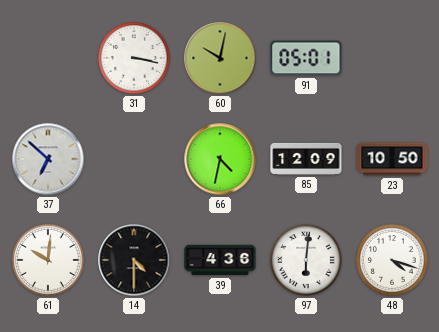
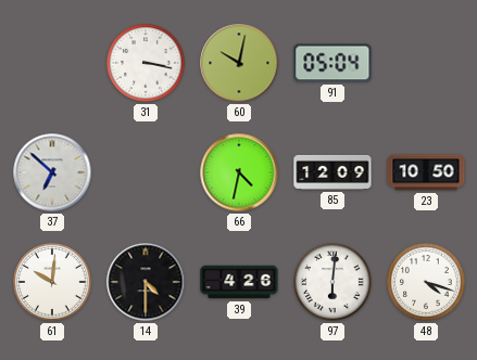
91: 05:01 -> 05:04
39: 4:36 -> 4:26
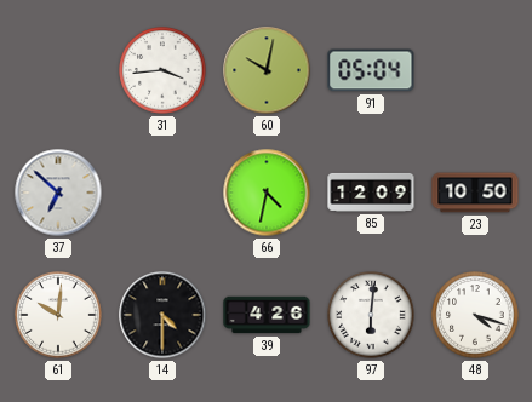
31: 3:17 -> 3:44
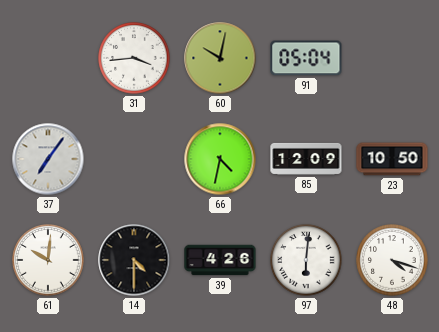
37: 6:52 -> 7:06
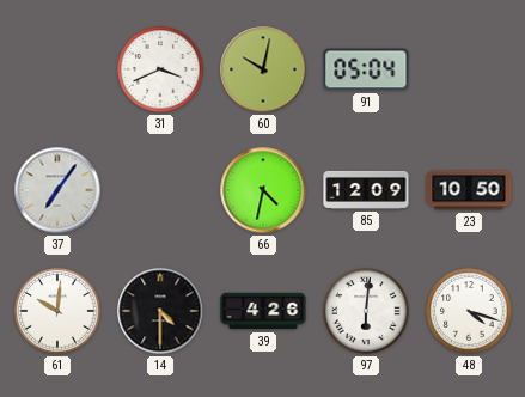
31: 3:44 -> 3:41
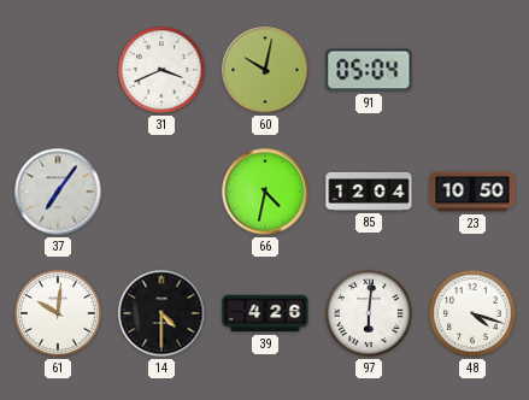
85: 12:09 -> 12:04
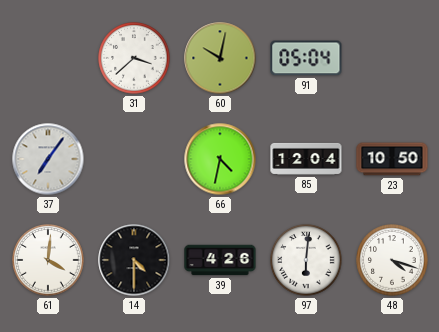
31: 3:41 -> 3:38
61: 10:01 -> 4:01
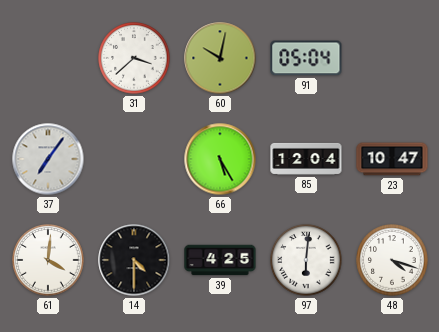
66: 4:32 -> 5:25
23: 10:50 -> 10:47
39: 4:26 -> 4:25
